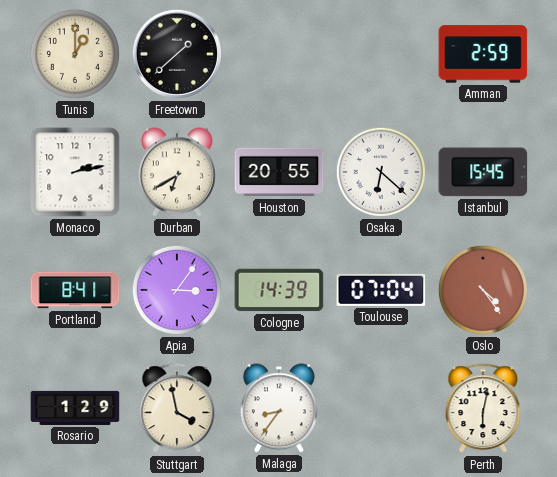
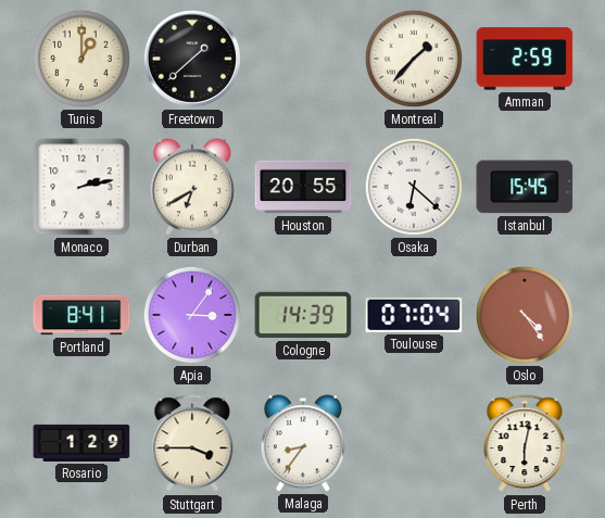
Montreal: none -> 1:37
Stuttgart: 3:58 -> 3:45
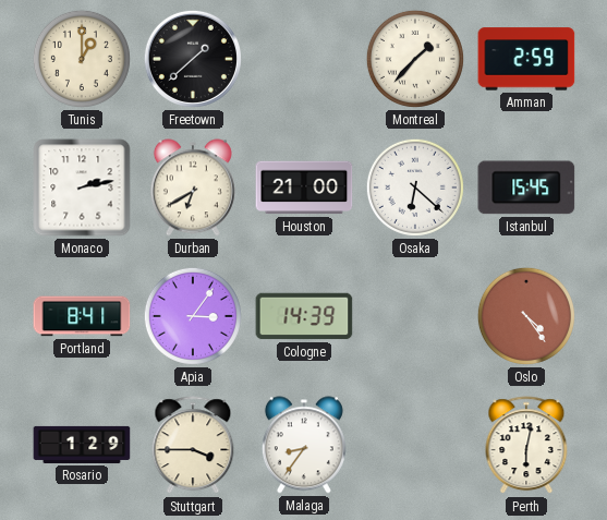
Houston: 20:55 -> 21:00
Toulouse: 07:04 -> none
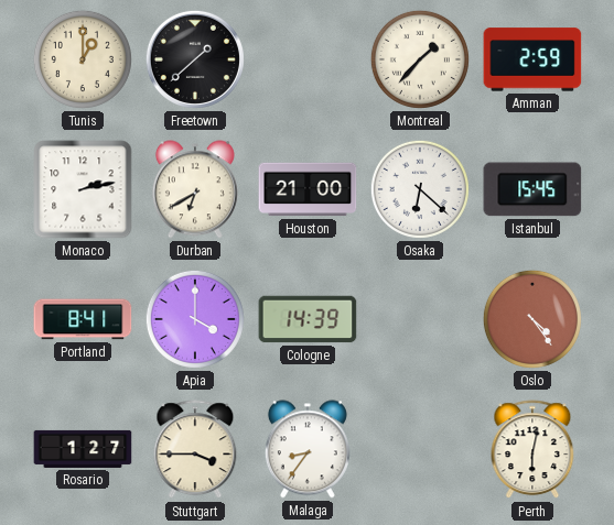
Apia: 3:06 -> 4:00
Rosario: 1:29 -> 1:27
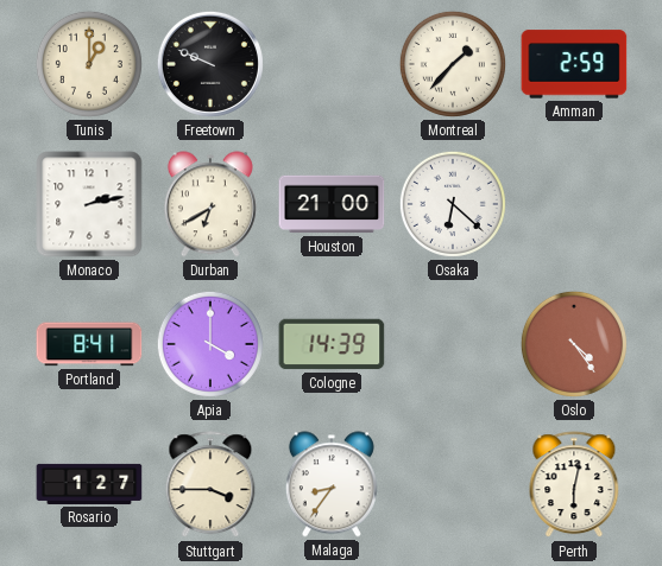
Freetown: 1:38 -> 9:49
Istanbul: 15:45 -> none
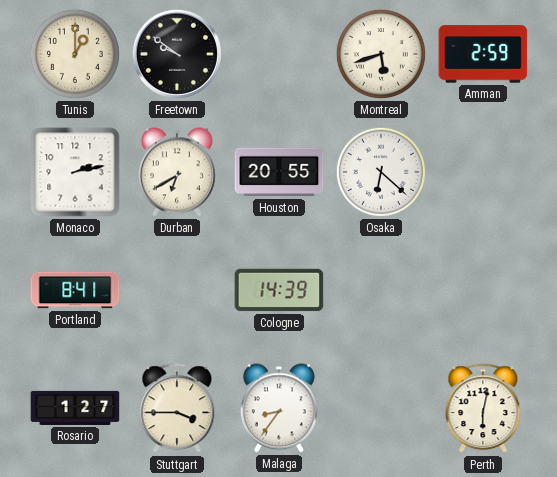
Freetown: 9:49 -> 9:51
Montreal: 1:37 -> 5:42
Houston: 21:00 -> 20:55
Apia: 4:00 -> none
Oslo: 4:24 -> none
